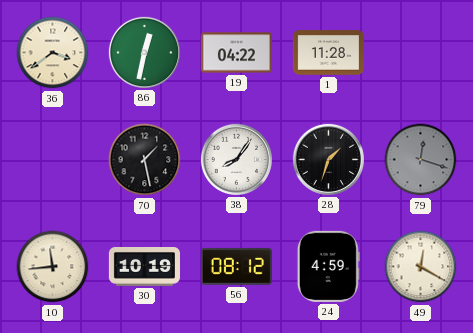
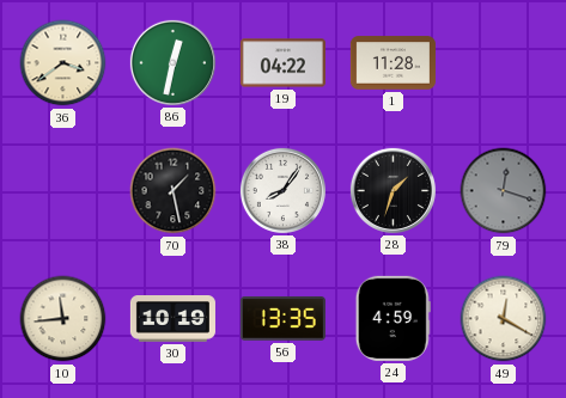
56: 08:12 -> 13:35
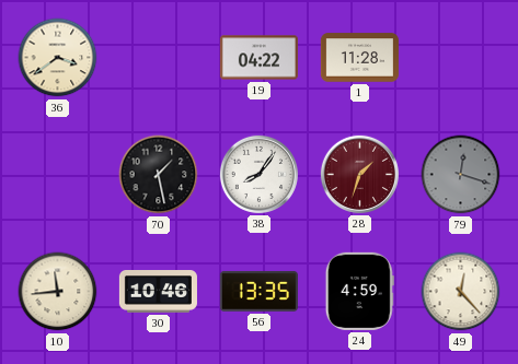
86: 12:32 -> none
28 dial: black -> burgundy
30: 10:19 -> 10:46
49: 12:20 -> 12:23
